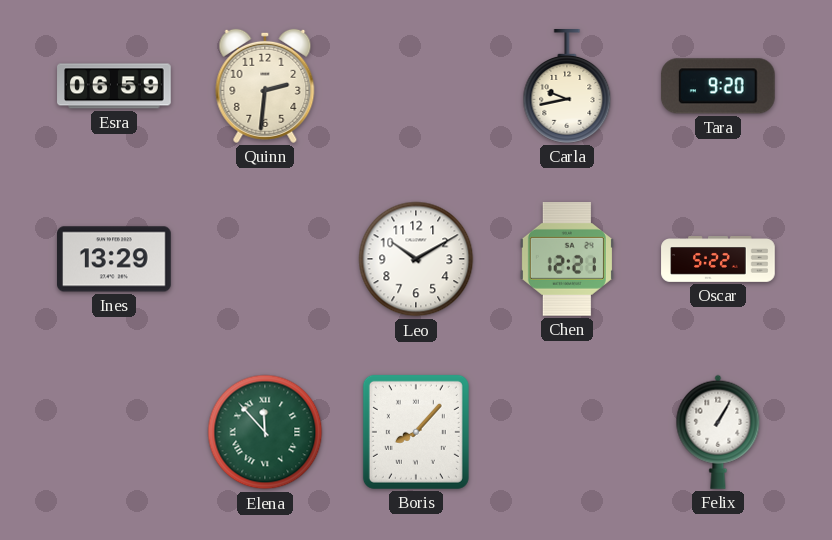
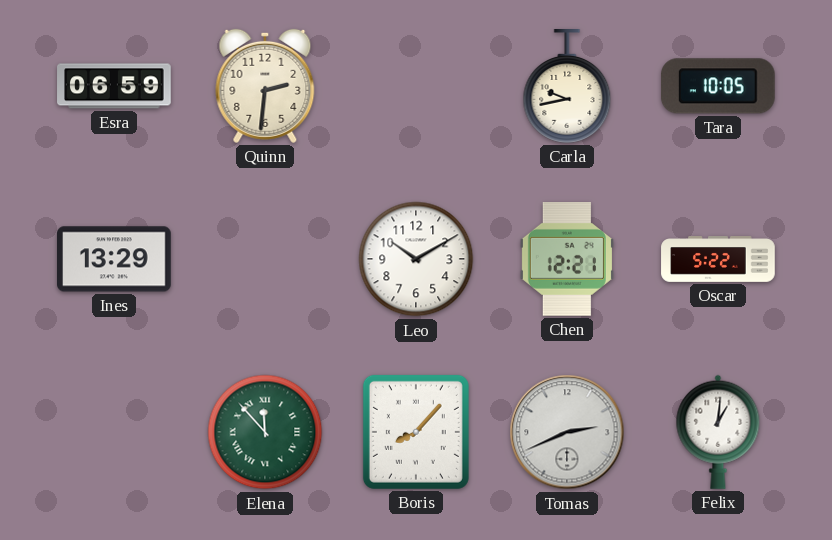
Tara: 9:20 -> 10:05
Tomas: none -> 2:41
Felix: 1:05 -> 1:01
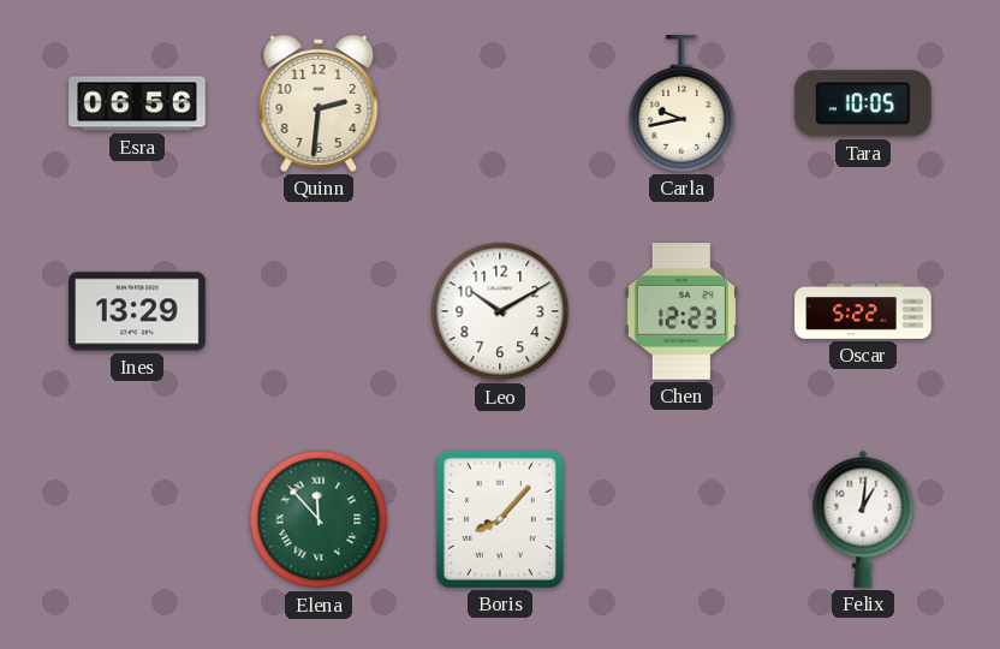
Esra: 06:59 -> 06:56
Chen: 12:21 -> 12:23
Tomas: 2:41 -> none
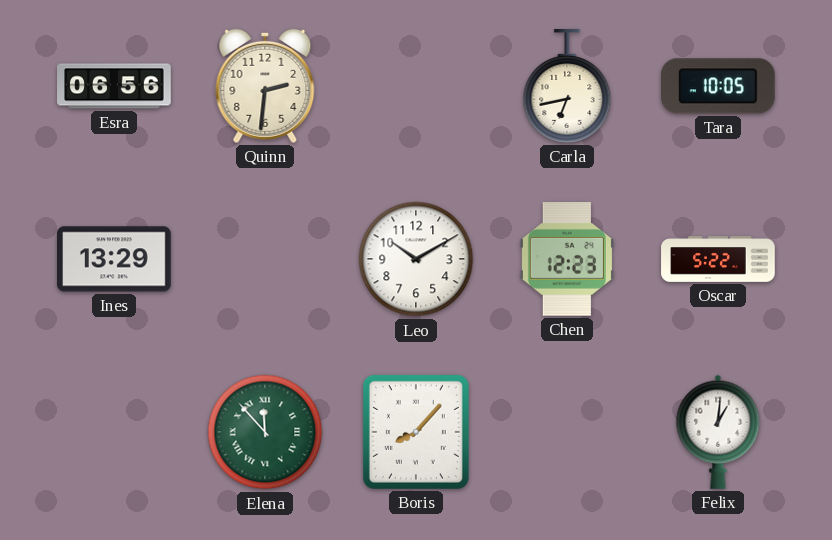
Carla: 9:43 -> 6:43
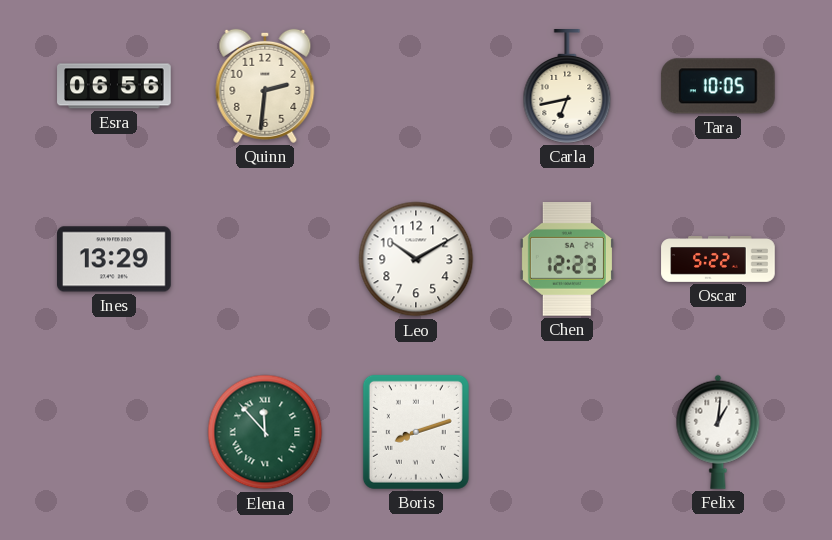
Boris: 8:07 -> 8:12
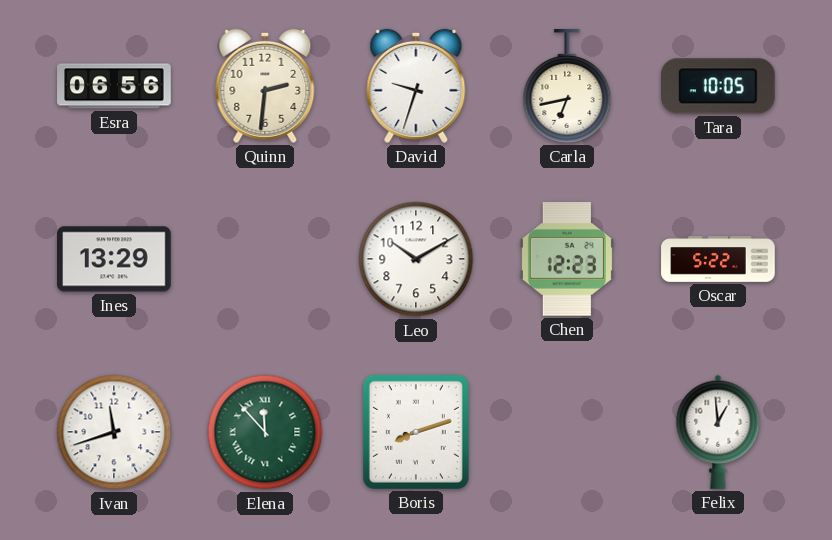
David: none -> 9:33
Ivan: none -> 11:42
Felix: 1:01 -> 12:59
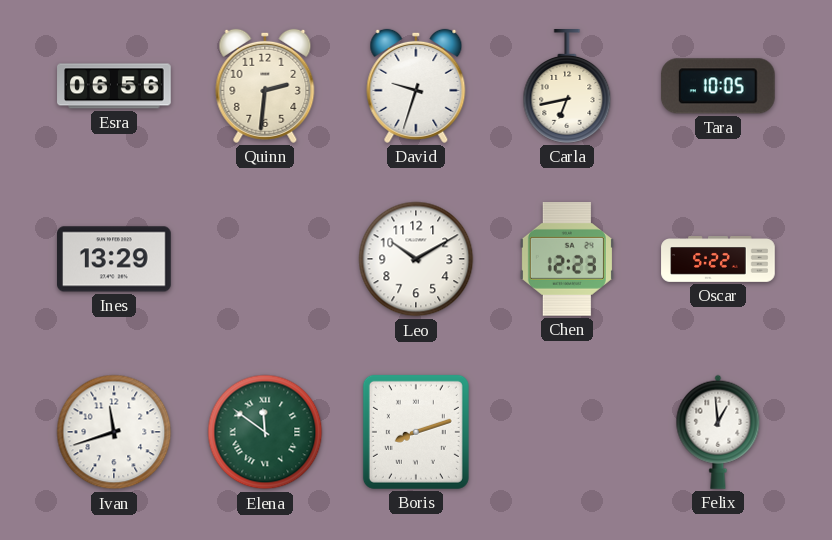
Elena: 11:53 -> 11:51
